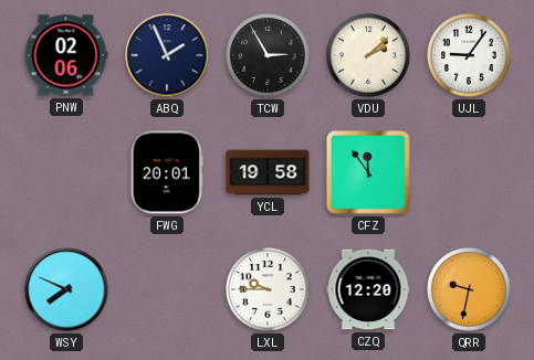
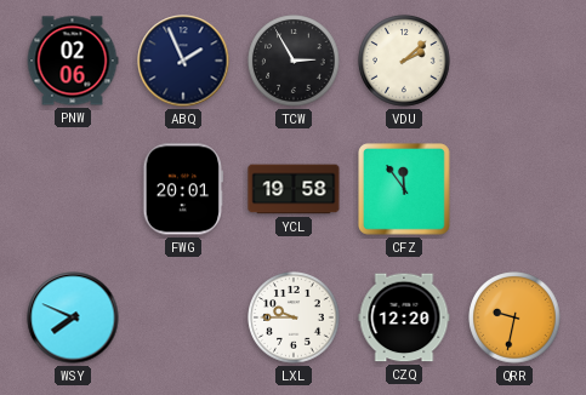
UJL: 9:06 -> none
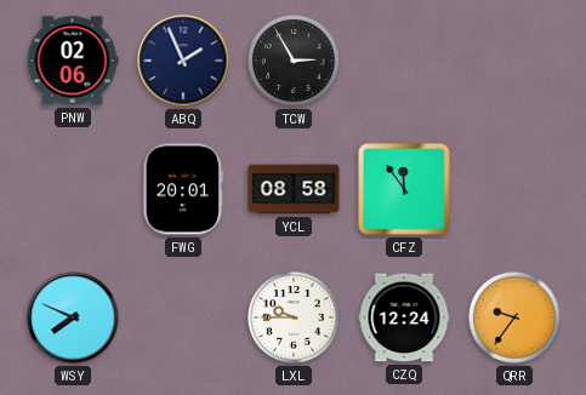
VDU: 2:08 -> none
YCL: 19:58 -> 08:58
CZQ: 12:20 -> 12:24
QRR: 9:32 -> 9:36
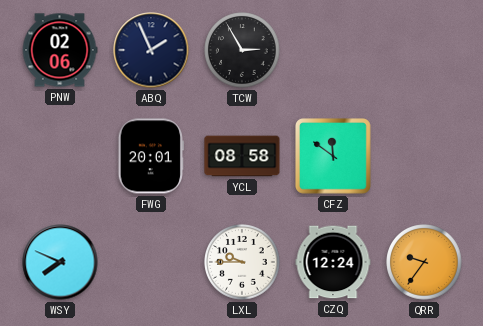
CFZ: 11:54 -> 11:51
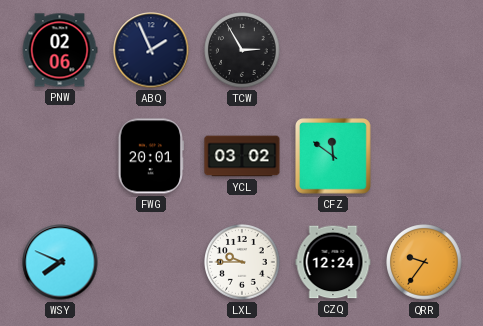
YCL: 08:58 -> 03:02
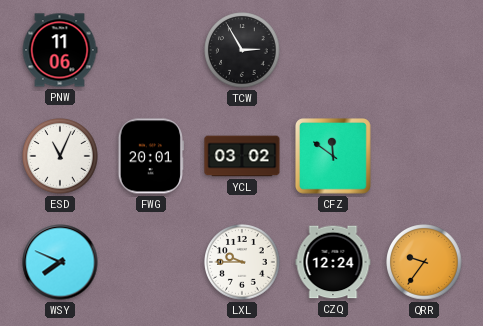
PNW: 02:06 -> 11:06
ABQ: 1:56 -> none
ESD: none -> 11:04
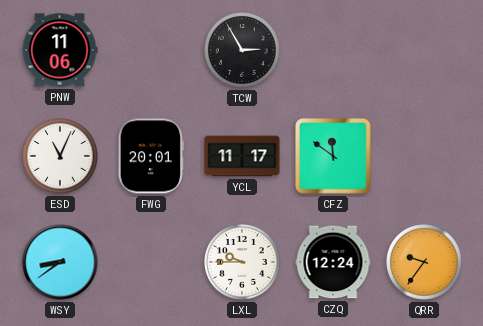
YCL: 03:02 -> 11:17
WSY: 7:49 -> 8:39
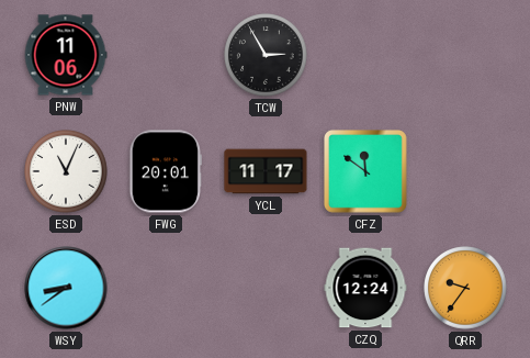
LXL: 9:45 -> none
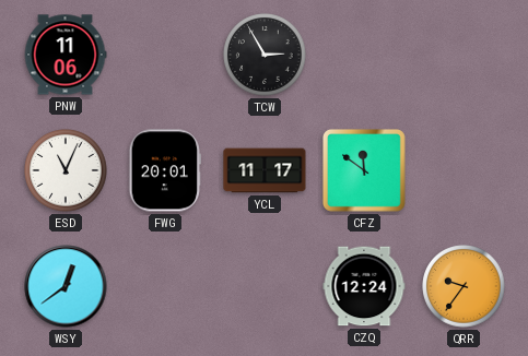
WSY: 8:39 -> 12:39
